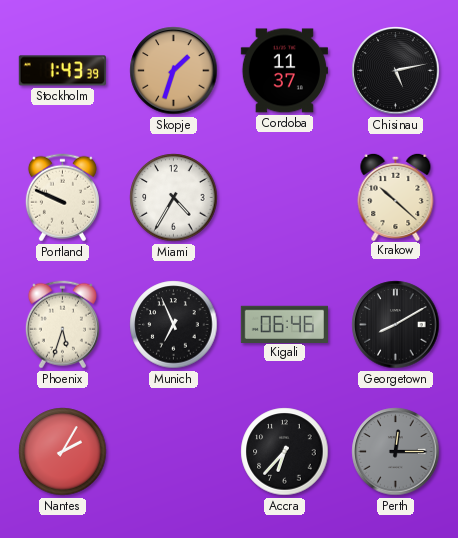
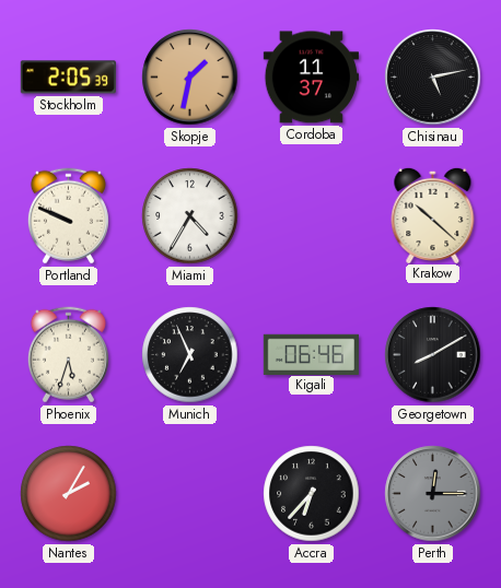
Stockholm: 1:43 -> 2:05
Skopje: 1:33 -> 1:32
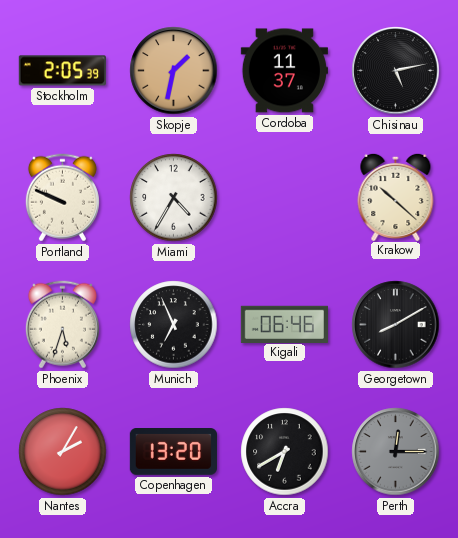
Copenhagen: none -> 13:20
Accra: 6:37 -> 6:40
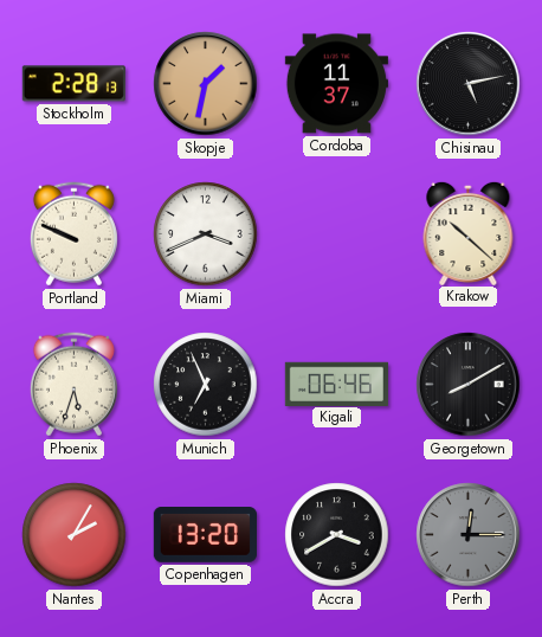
Stockholm: 2:05 -> 2:28
Miami: 4:35 -> 3:41
Accra: 6:40 -> 3:40
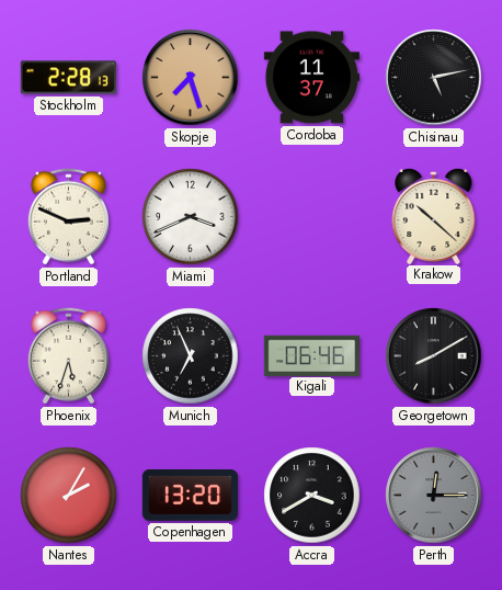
Skopje: 1:32 -> 7:27
Portland: 9:49 -> 2:49
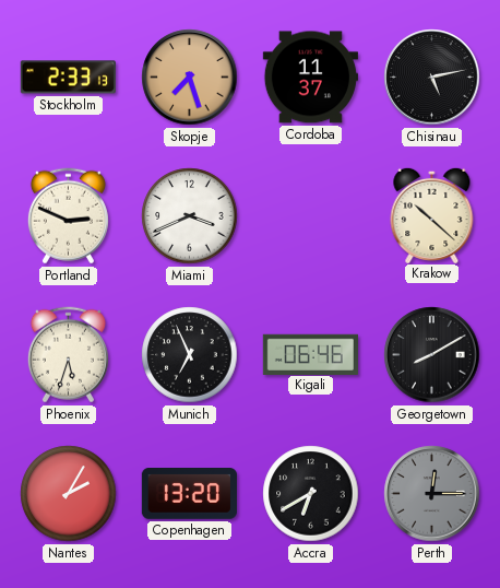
Stockholm: 2:28 -> 2:33
Accra: 3:40 -> 6:40
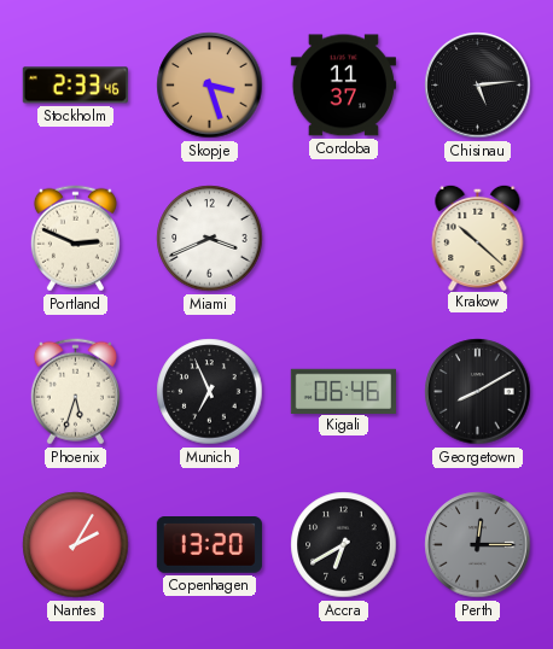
Stockholm: 2:33:13 -> 2:33:46
Skopje: 7:27 -> 3:27
Chisinau: 5:13 -> 5:14
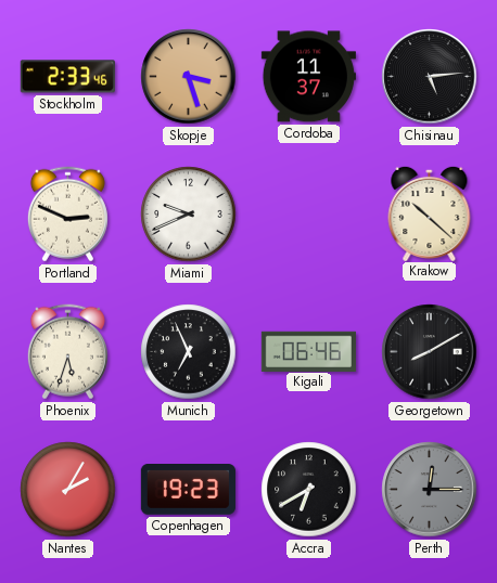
Miami: 3:41 -> 9:41
Copenhagen: 13:20 -> 19:23
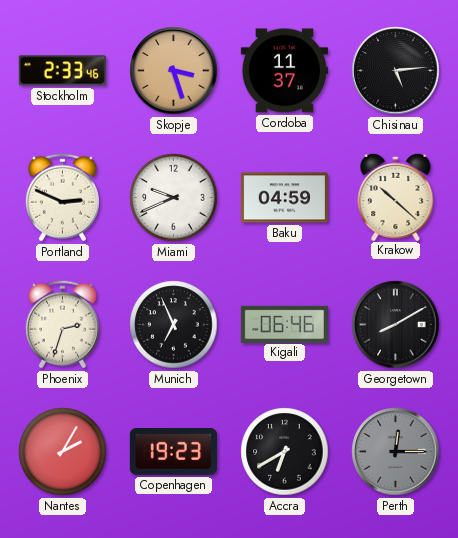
Baku: none -> 04:59
Phoenix: 5:33 -> 2:33
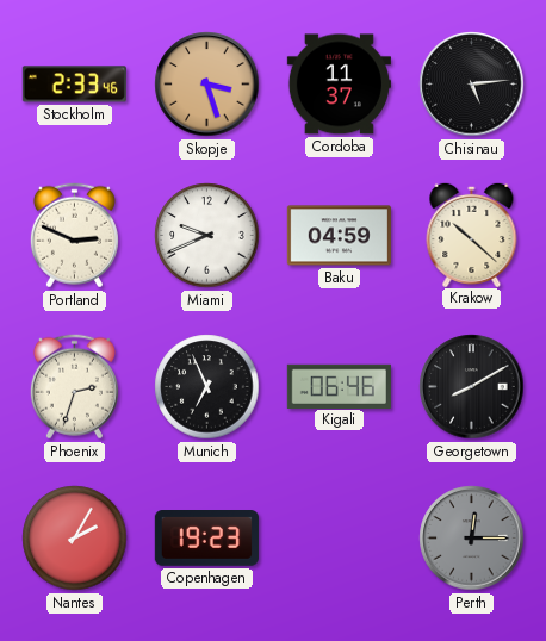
Accra: 6:40 -> none
